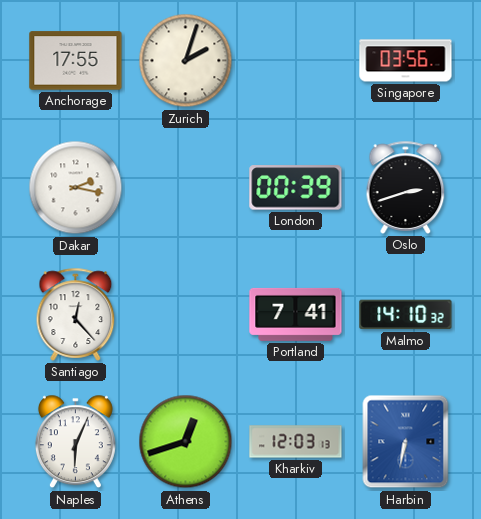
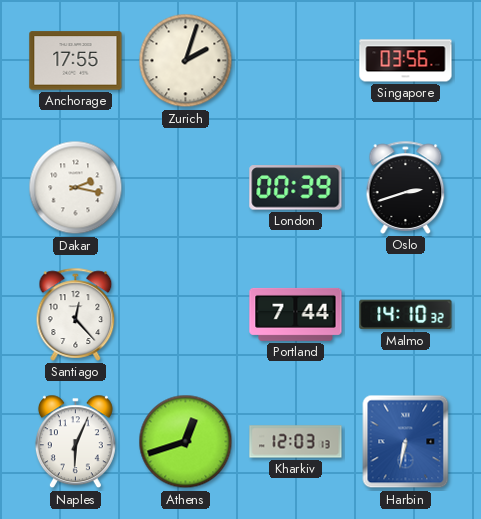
Portland: 7:41 -> 7:44
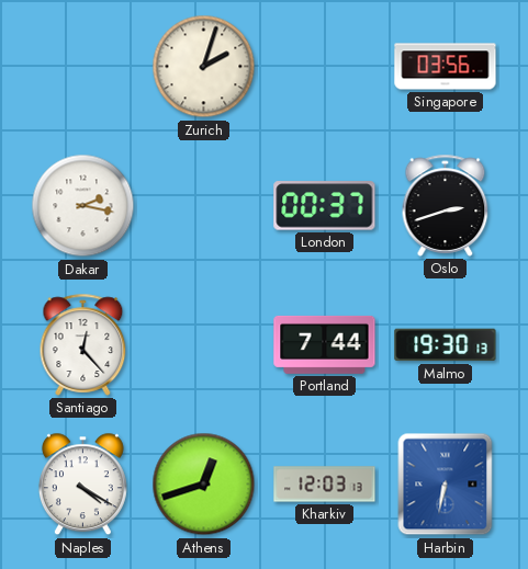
Anchorage: 17:55 -> none
London: 00:39 -> 00:37
Malmo: 14:10 -> 19:30
Naples: 6:04 -> 4:20
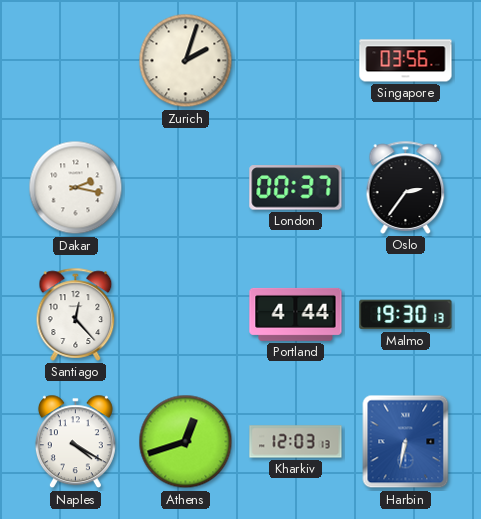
Oslo: 2:42 -> 2:36
Portland: 7:44 -> 4:44
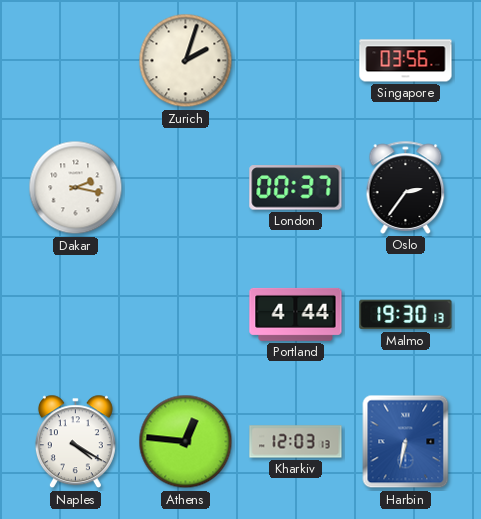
Santiago: 12:23 -> none
Athens: 12:42 -> 12:46
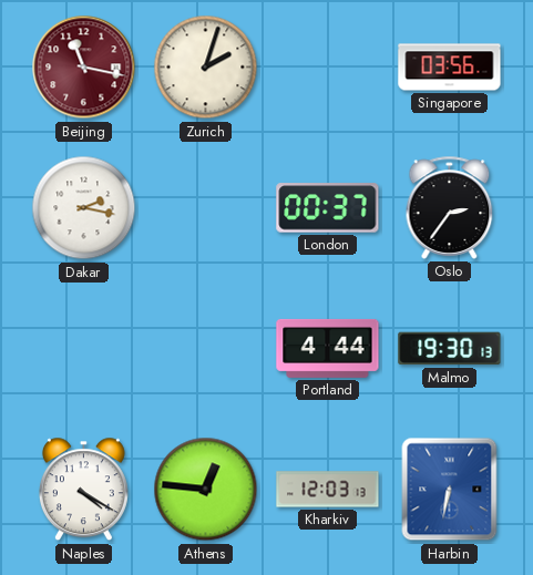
Beijing: none -> 11:17
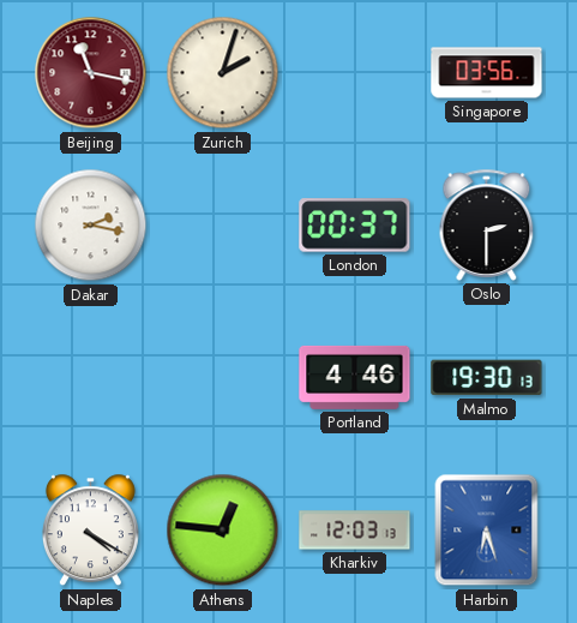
Oslo: 2:36 -> 2:30
Portland: 4:44 -> 4:46
Harbin: 6:32 -> 6:27
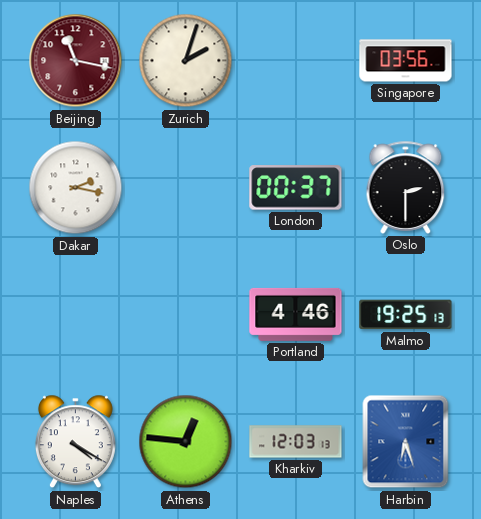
Malmo: 19:30 -> 19:25
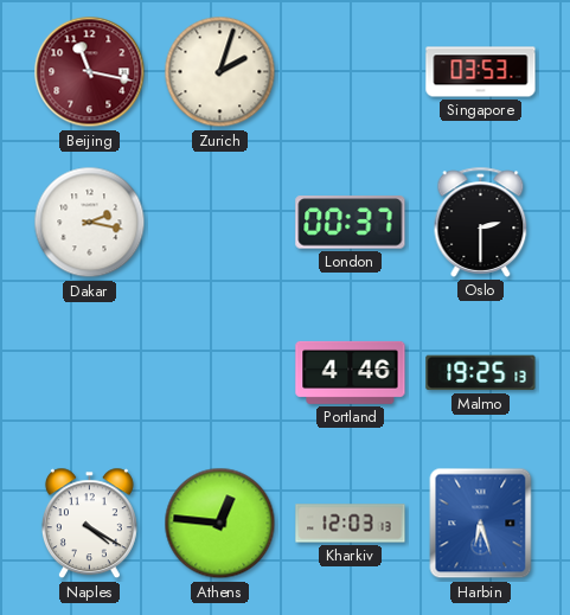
Singapore: 03:56 -> 03:53
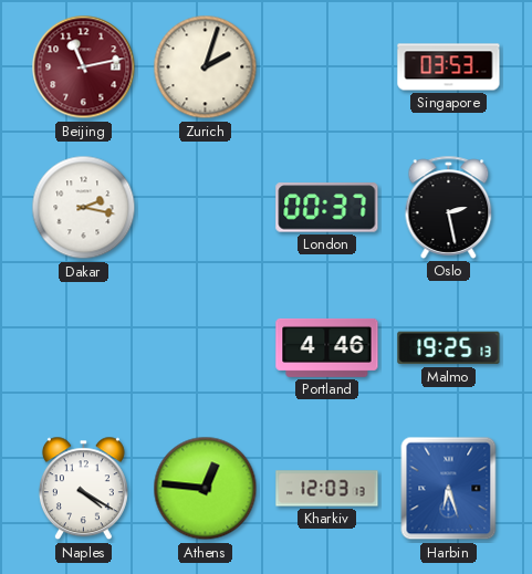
Beijing: 11:17 -> 11:13
Oslo: 2:30 -> 2:28
